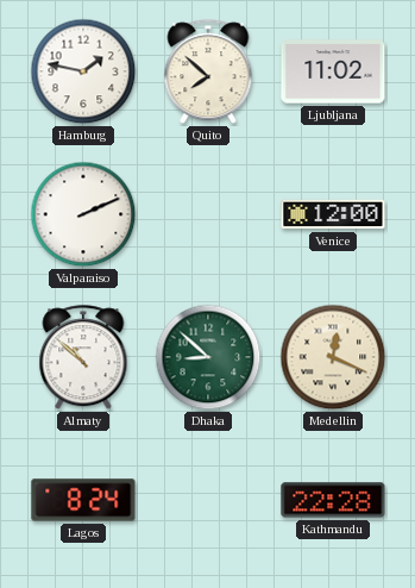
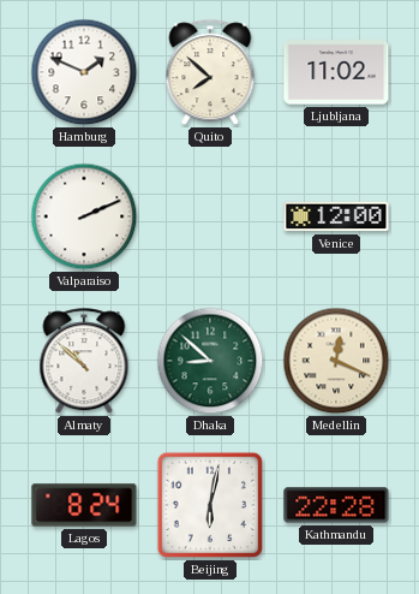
Hamburg: 1:47 -> 1:49
Beijing: none -> 6:02
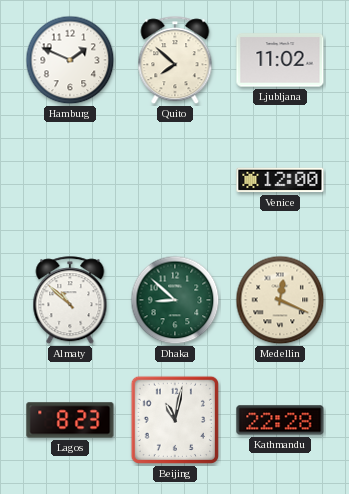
Valparaiso: 2:11 -> none
Lagos: 8:24 -> 8:23
Beijing: 6:02 -> 11:02
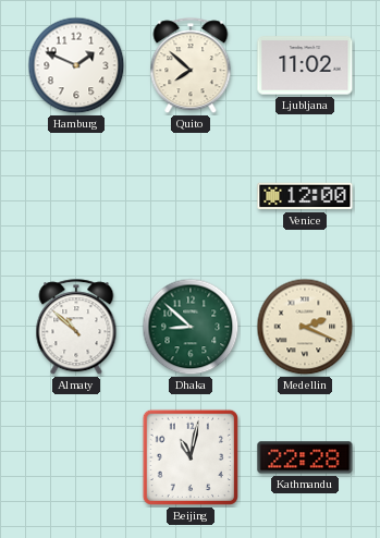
Medellin: 12:19 -> 2:19
Lagos: 8:23 -> none
